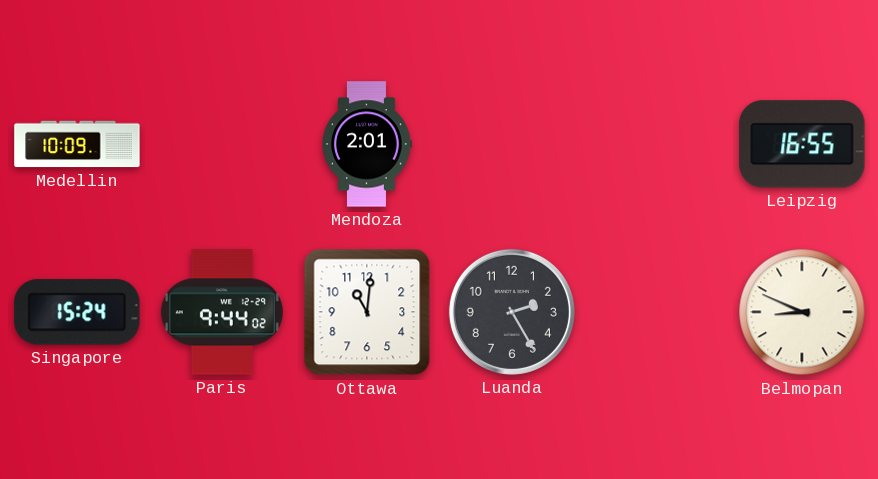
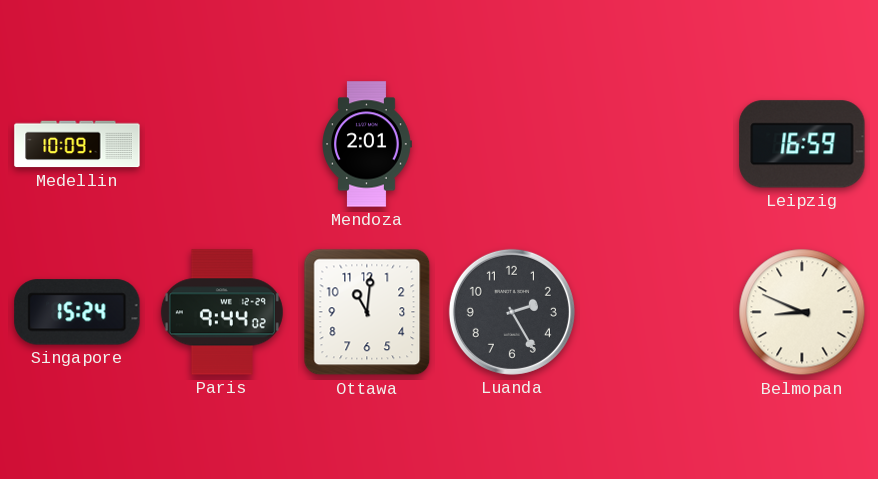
Leipzig: 16:55 -> 16:59
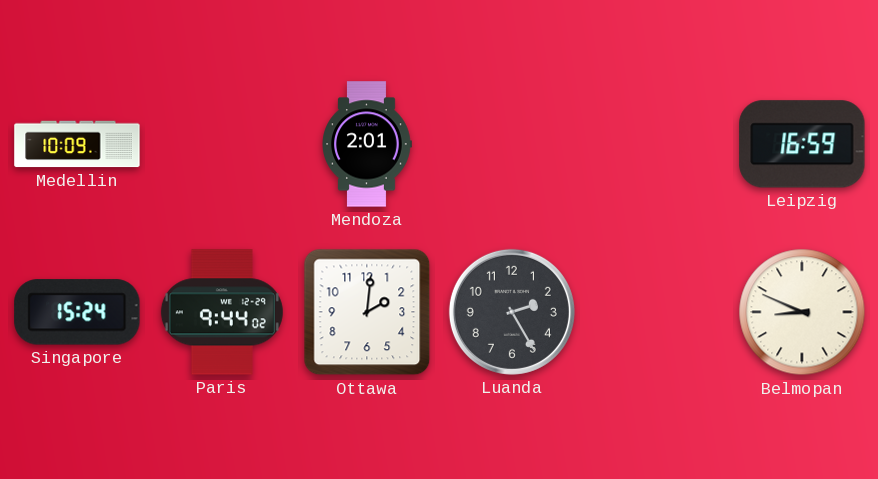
Ottawa: 11:01 -> 2:01
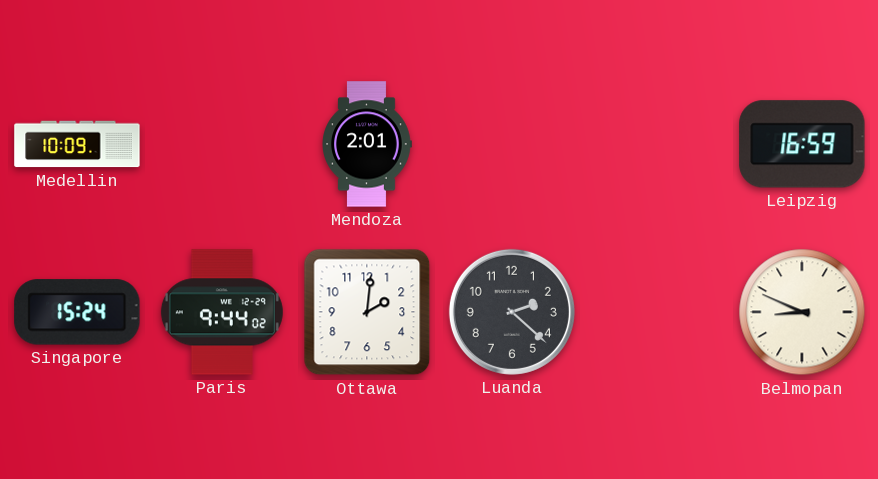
Luanda: 2:25 -> 2:22
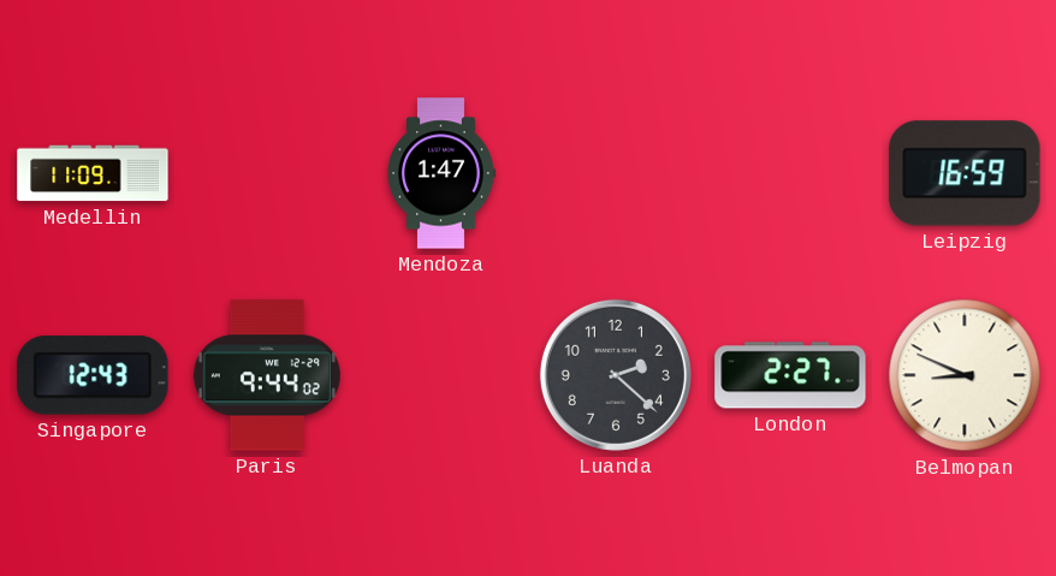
Medellin: 10:09 -> 11:09
Mendoza: 2:01 -> 1:47
Singapore: 15:24 -> 12:43
Ottawa: 2:01 -> none
London: none -> 2:27
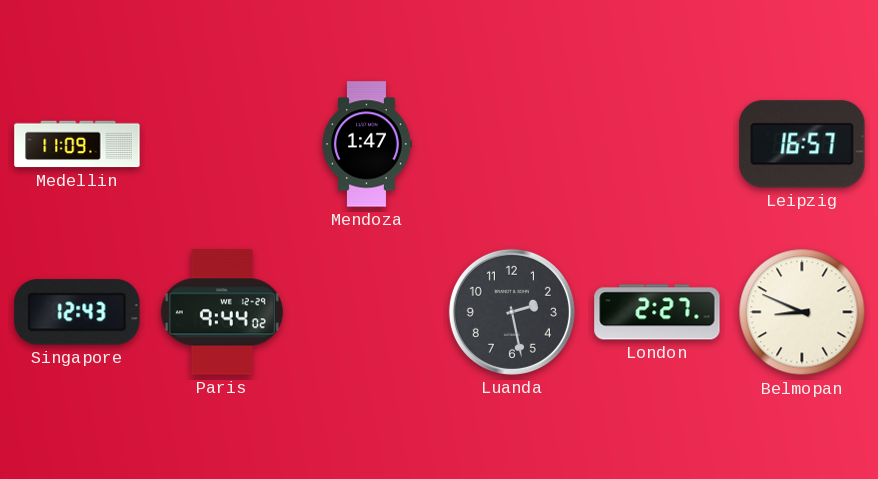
Leipzig: 16:59 -> 16:57
Luanda: 2:22 -> 2:28
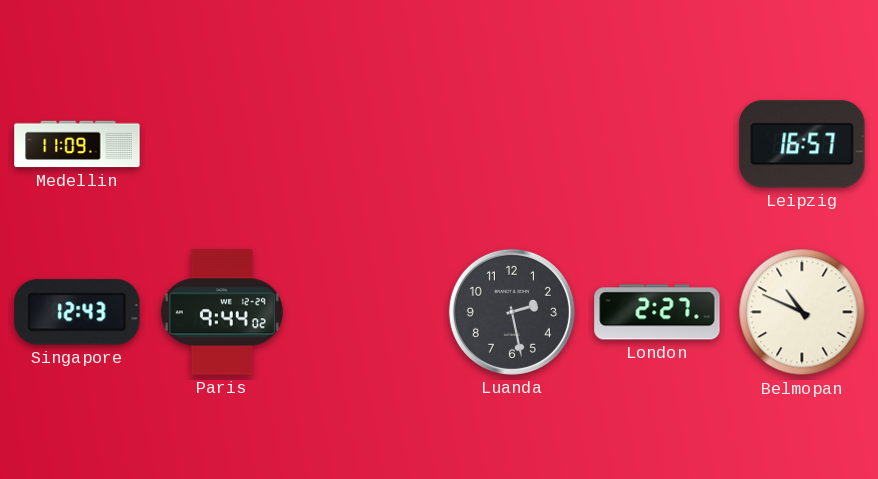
Mendoza: 1:47 -> none
Belmopan: 8:49 -> 10:49
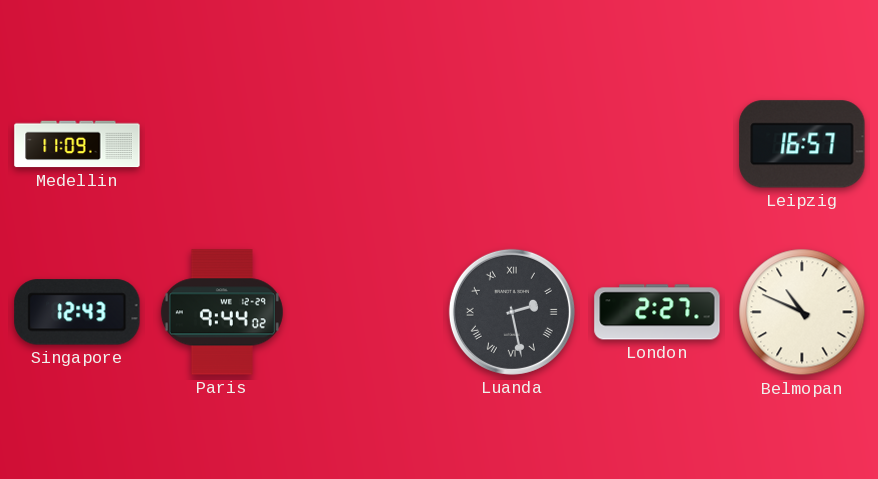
Luanda numerals: Arabic -> Roman
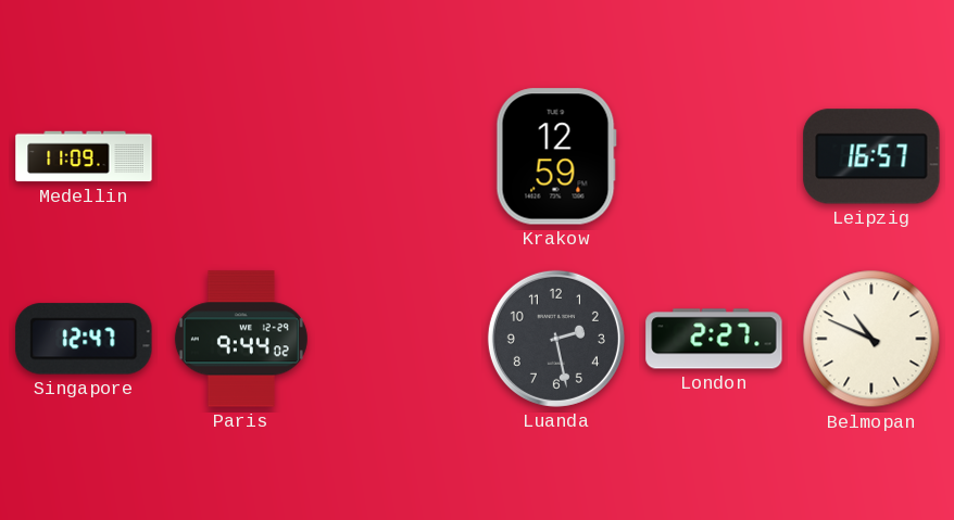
Krakow: none -> 12:59
Singapore: 12:43 -> 12:47
Luanda numerals: Roman -> Arabic
